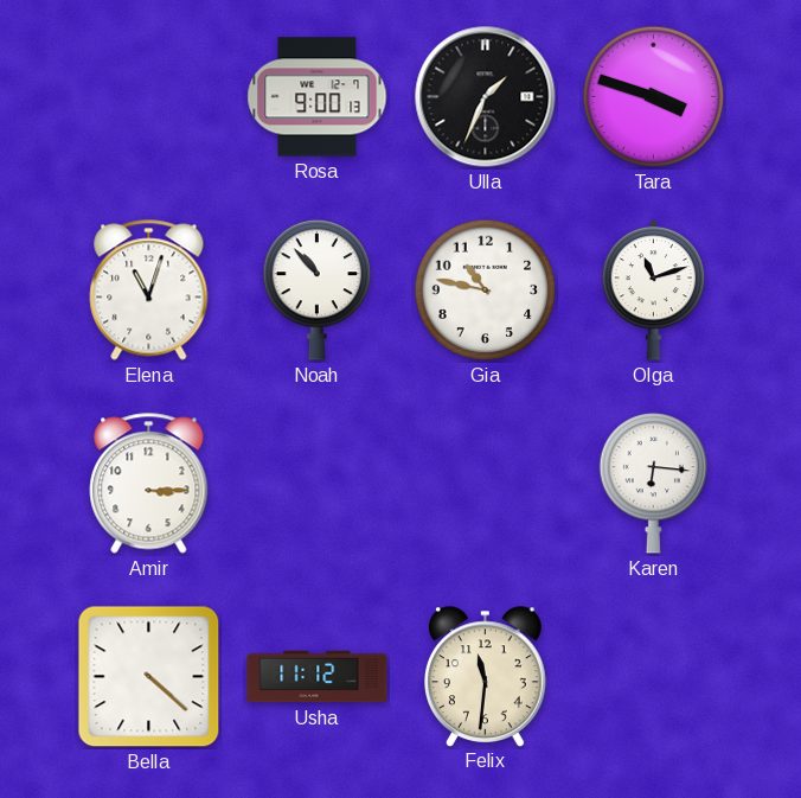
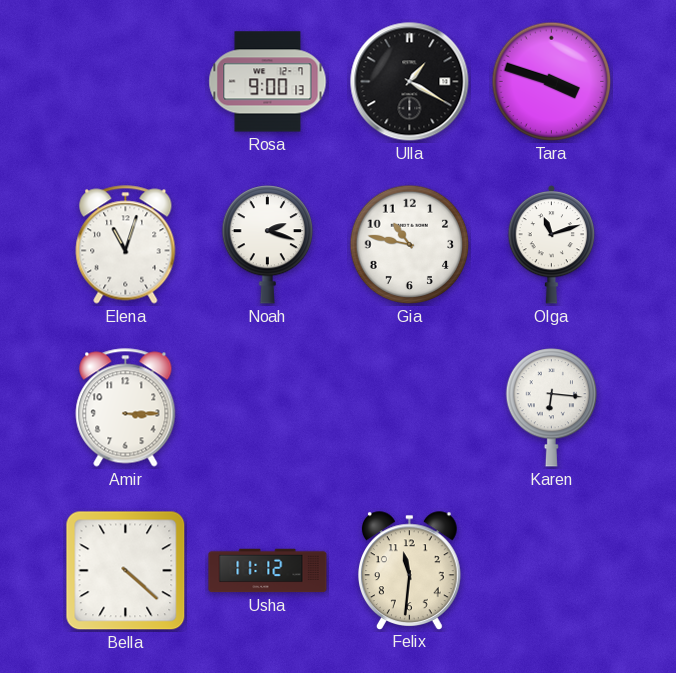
Ulla: 1:34 -> 1:20
Noah: 10:53 -> 2:18
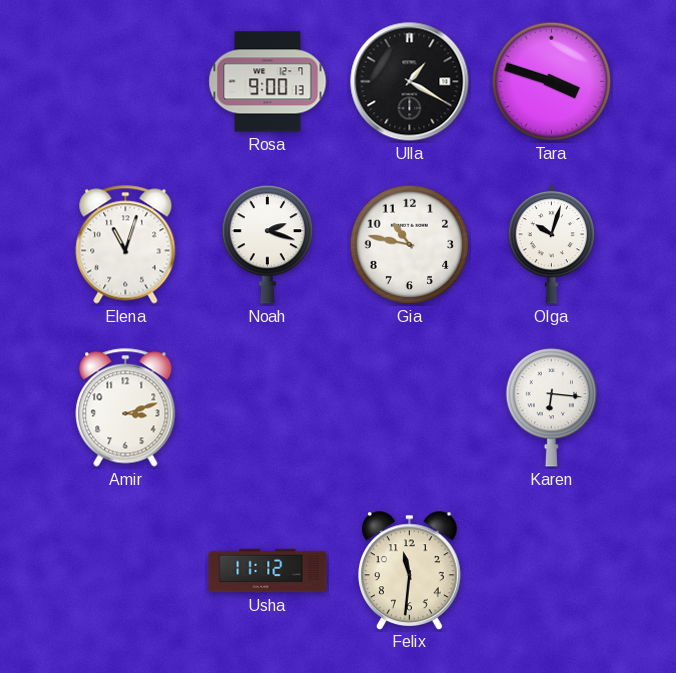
Olga: 11:12 -> 10:03
Amir: 3:15 -> 3:12
Bella: 4:22 -> none
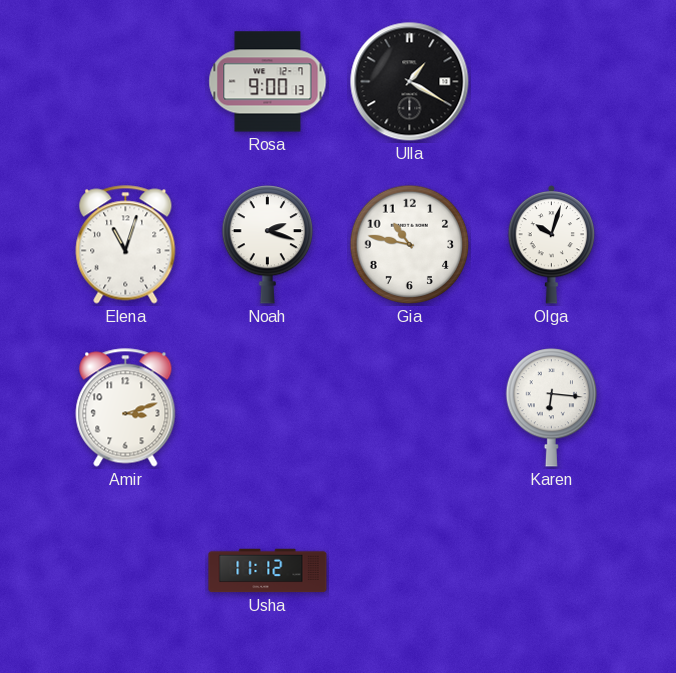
Tara: 3:48 -> none
Felix: 11:31 -> none
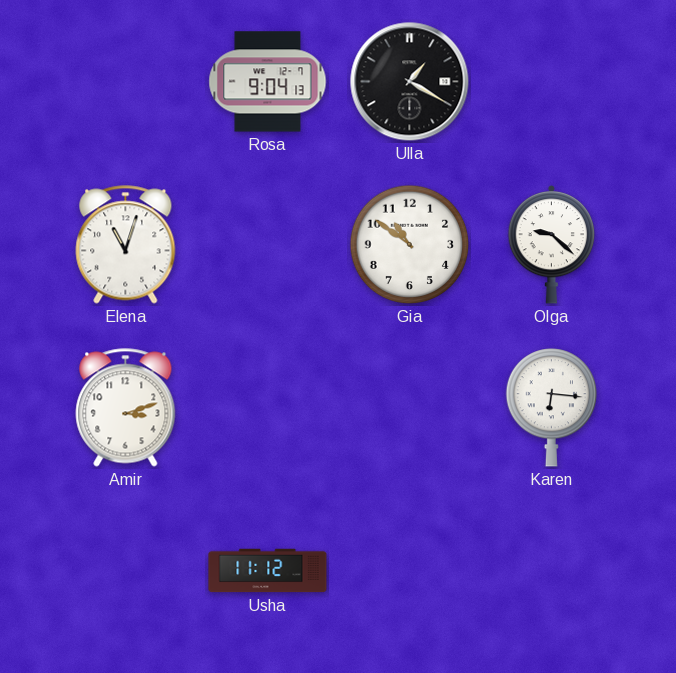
Rosa: 9:00 -> 9:04
Noah: 2:18 -> none
Gia: 10:47 -> 10:51
Olga: 10:03 -> 9:22
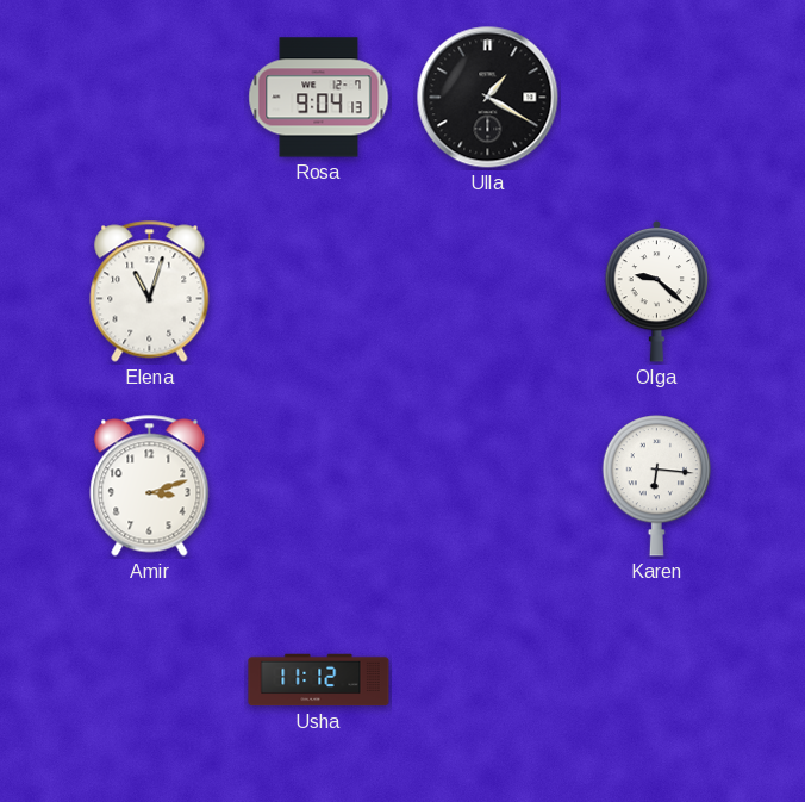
Gia: 10:51 -> none
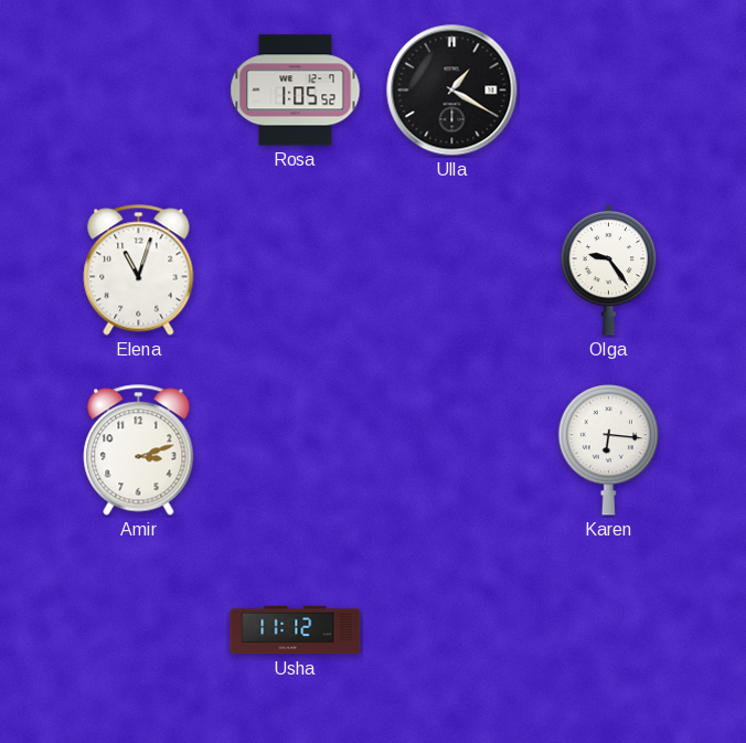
Rosa: 9:04 -> 1:05
Olga: 9:22 -> 9:24
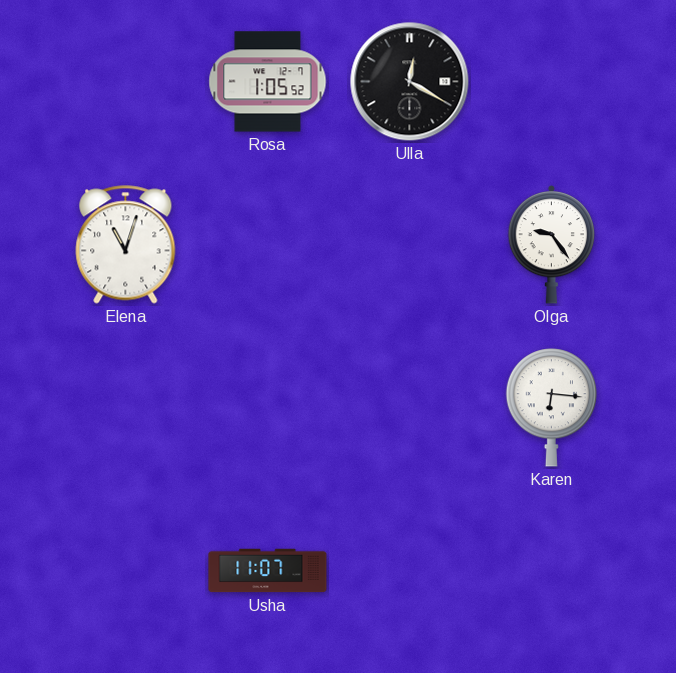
Ulla: 1:20 -> 12:20
Amir: 3:12 -> none
Usha: 11:12 -> 11:07
